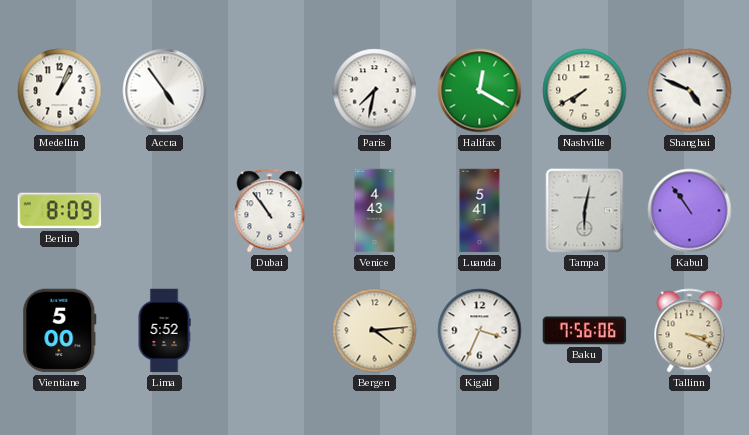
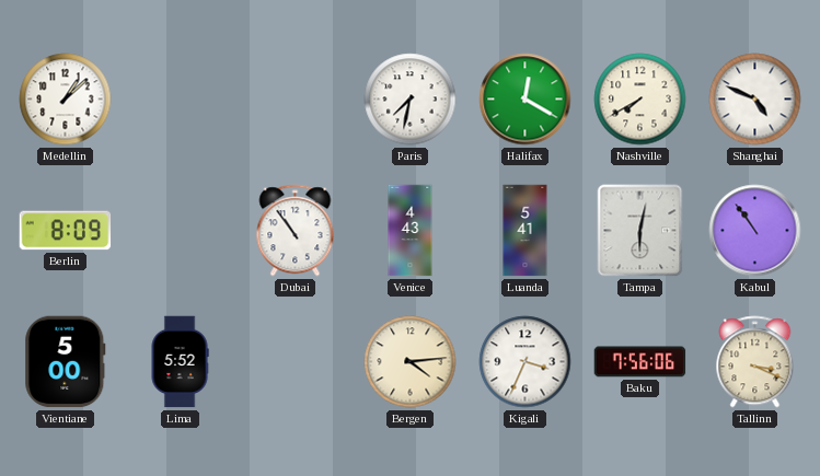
Medellin: 1:04 -> 1:08
Accra: 4:54 -> none
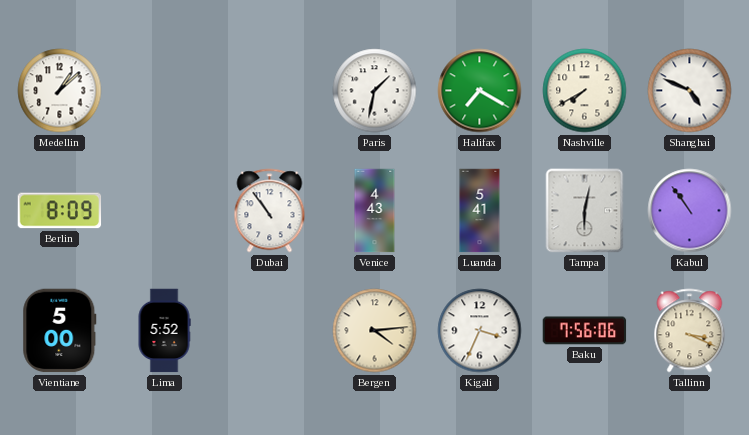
Paris: 7:32 -> 1:32
Halifax: 12:20 -> 7:20
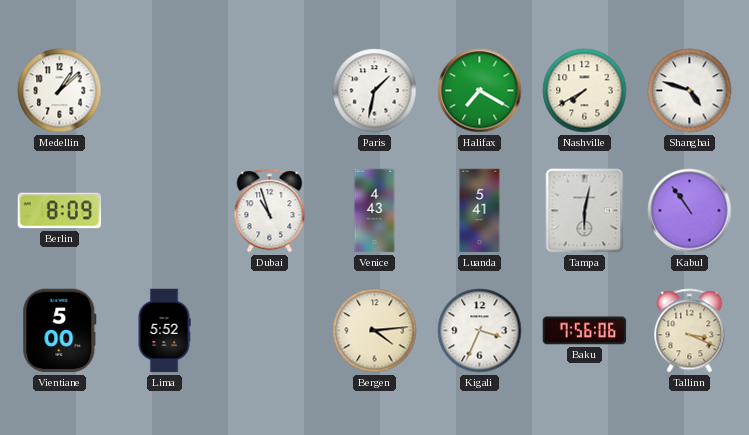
Shanghai: 4:49 -> 4:48
Dubai: 10:54 -> 10:57
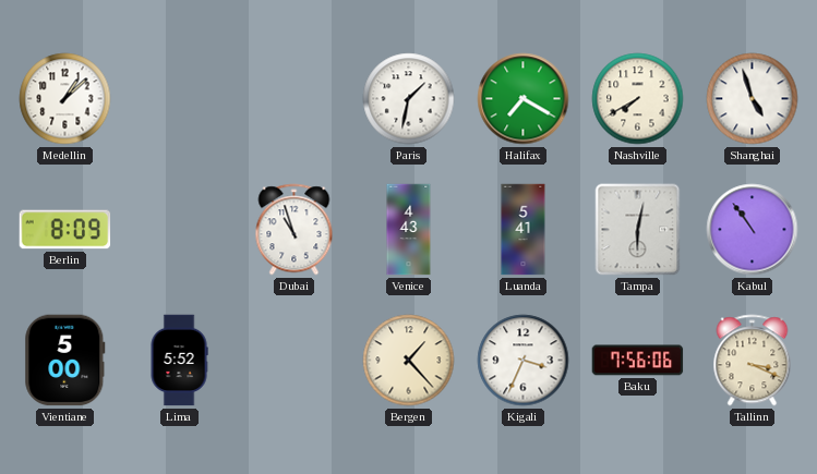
Shanghai: 4:48 -> 4:57
Bergen: 4:14 -> 1:23
